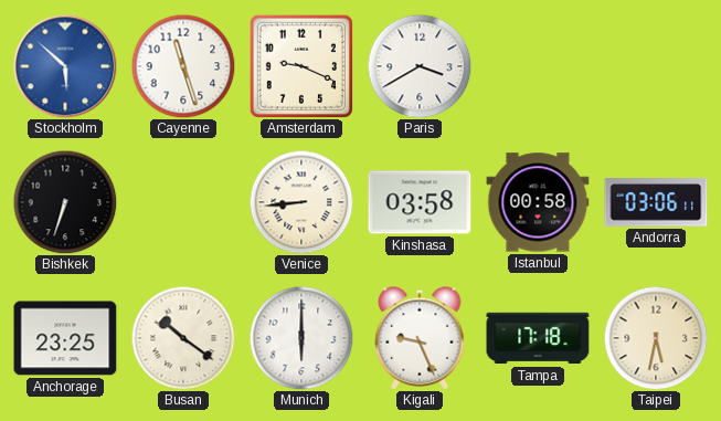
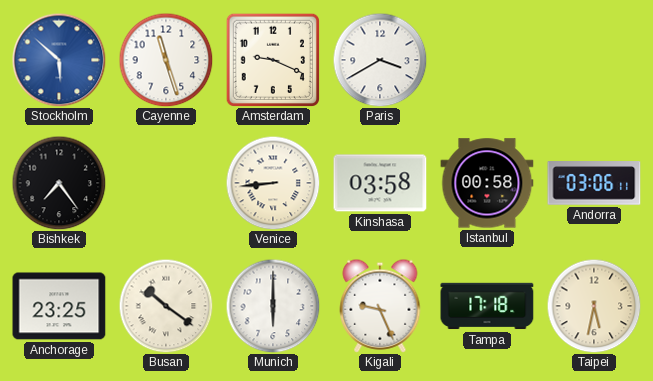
Bishkek: 6:33 -> 7:24
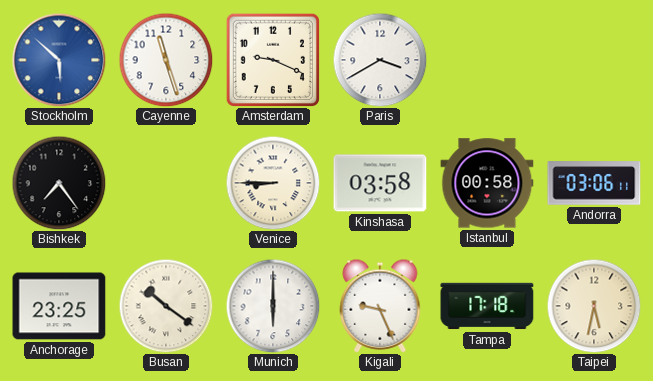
Venice: 8:44 -> 8:45
